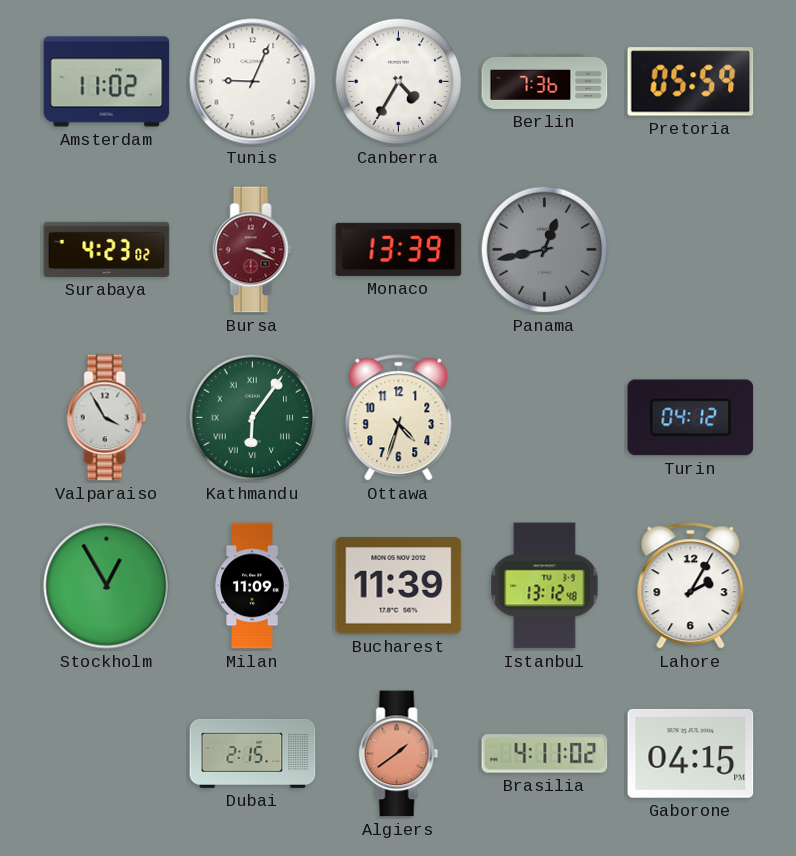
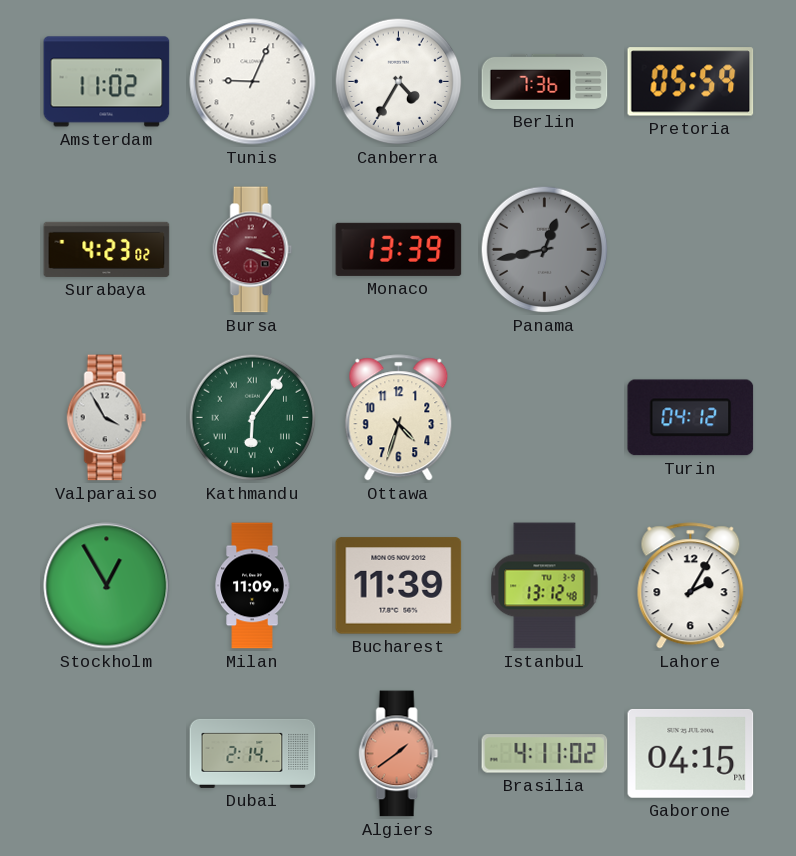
Dubai: 2:15 -> 2:14
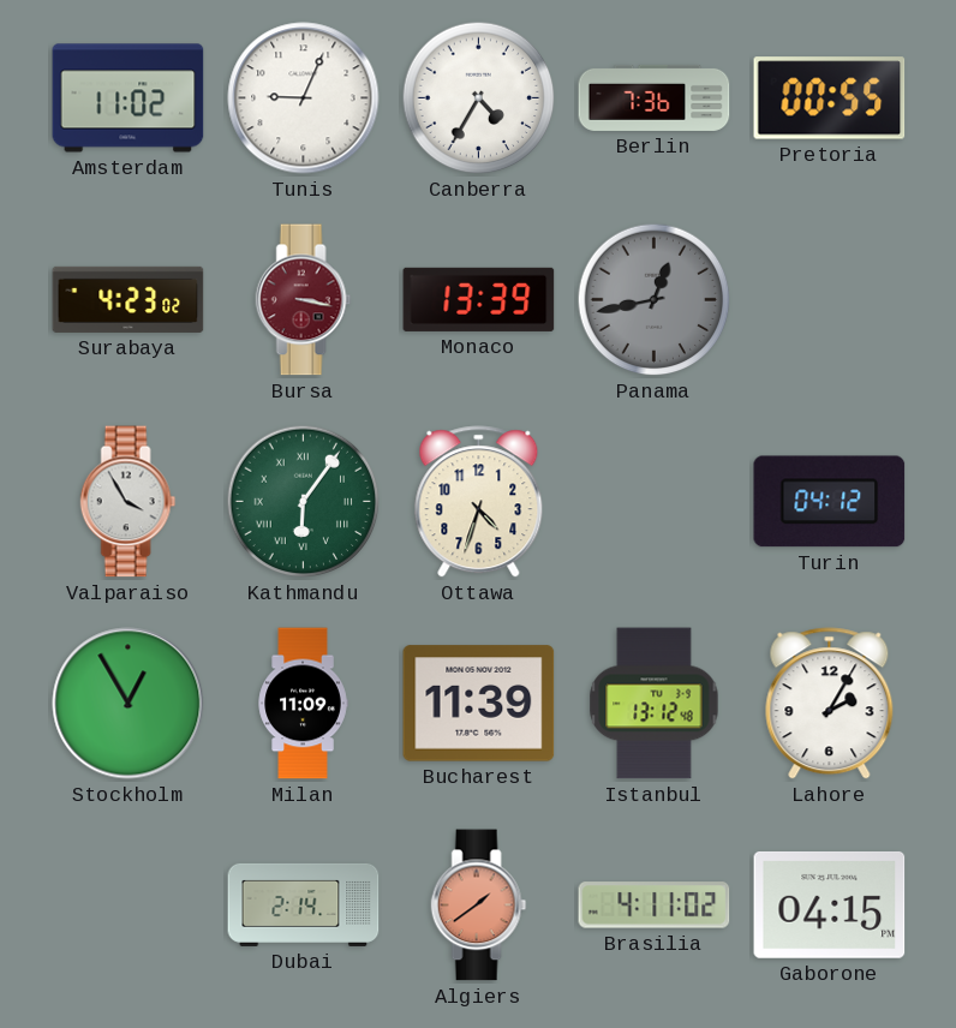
Pretoria: 05:59 -> 00:55
Bursa: 3:19 -> 3:17
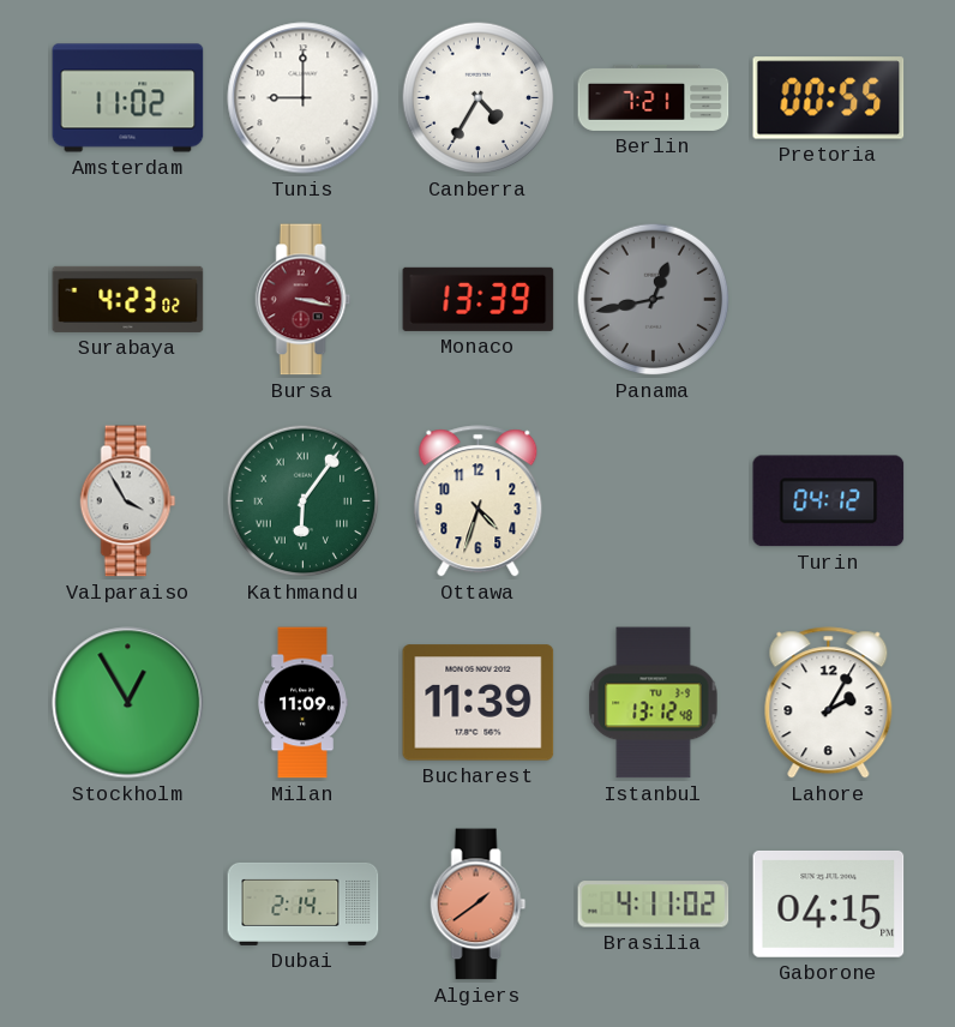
Tunis: 9:04 -> 9:00
Berlin: 7:36 -> 7:21
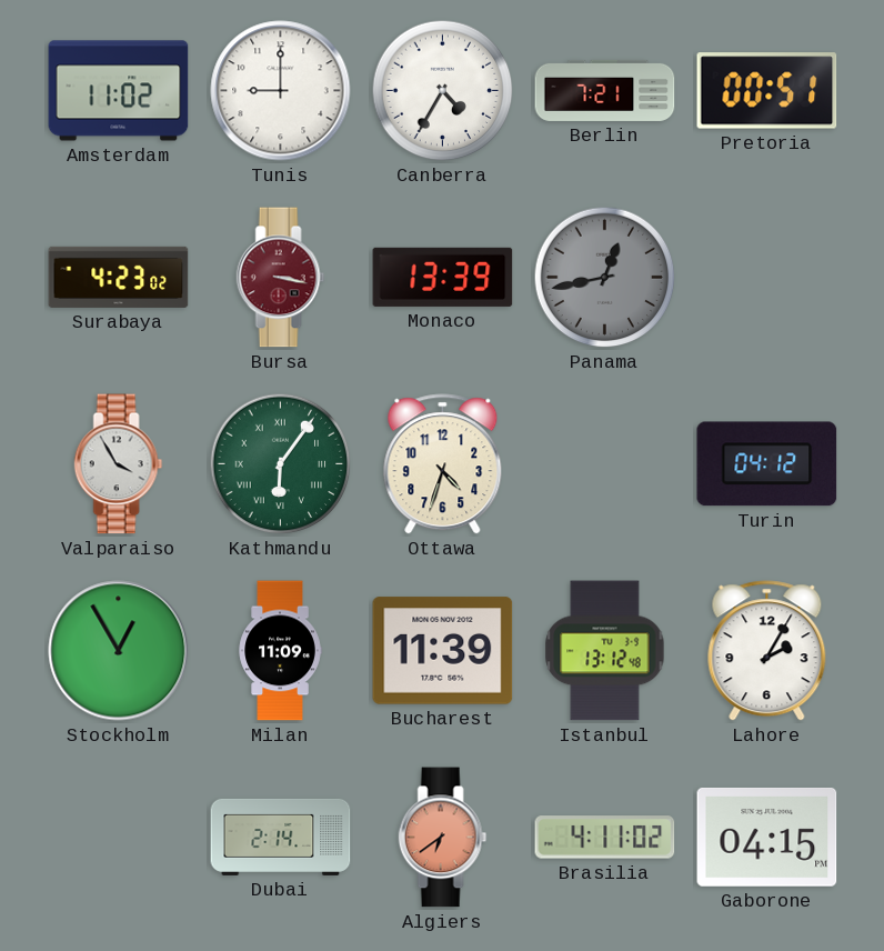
Pretoria: 00:55 -> 00:51
Algiers: 1:39 -> 6:39
